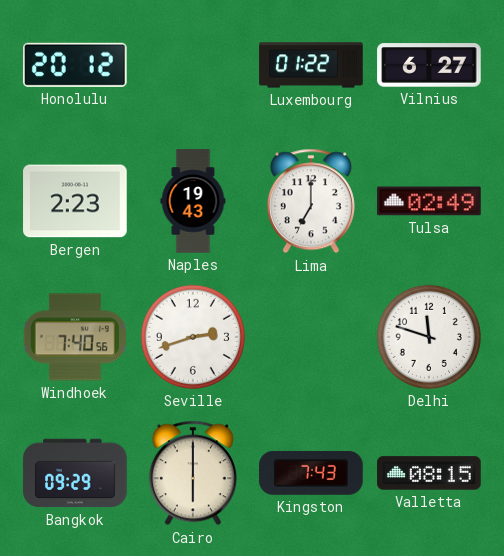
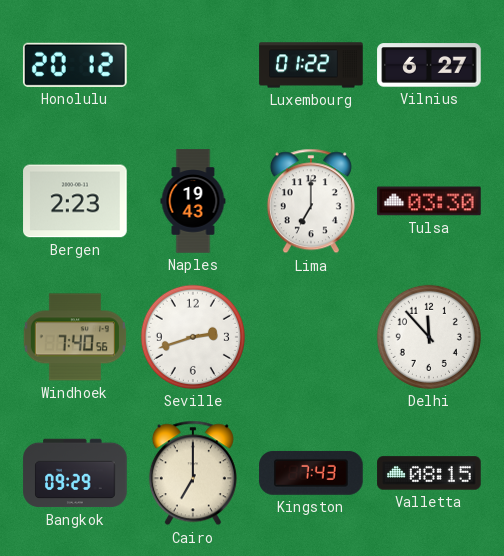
Tulsa: 02:49 -> 03:30
Delhi: 11:48 -> 11:53
Cairo: 6:00 -> 7:00
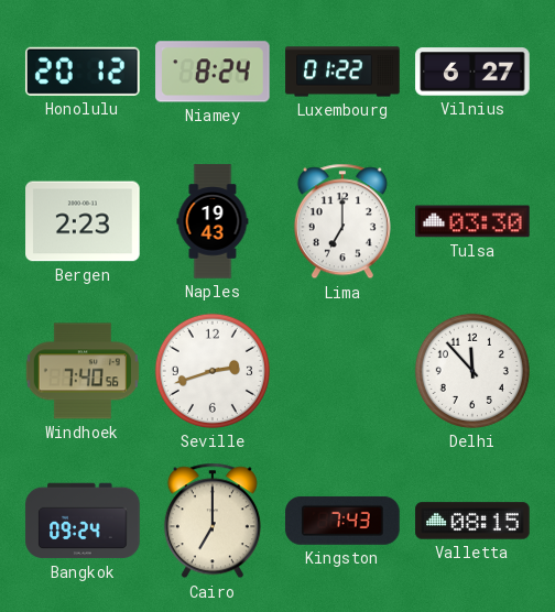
Niamey: none -> 8:24
Bangkok: 09:29 -> 09:24
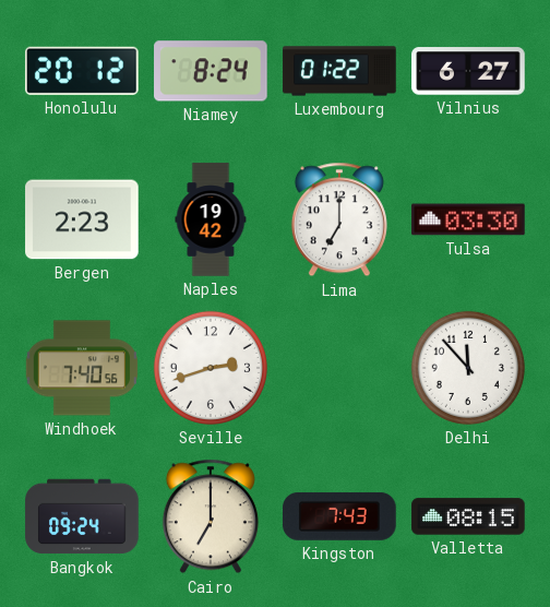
Naples: 19:43 -> 19:42
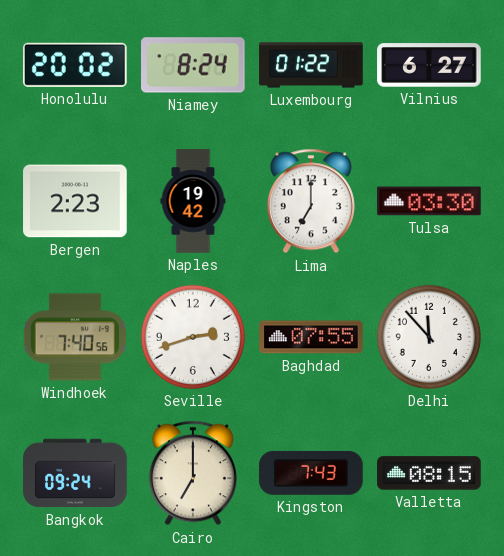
Honolulu: 20:12 -> 20:02
Baghdad: none -> 07:55
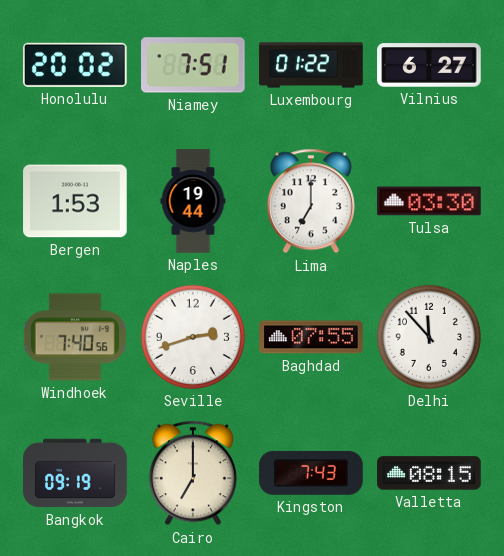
Niamey: 8:24 -> 7:51
Bergen: 2:23 -> 1:53
Naples: 19:42 -> 19:44
Bangkok: 09:24 -> 09:19
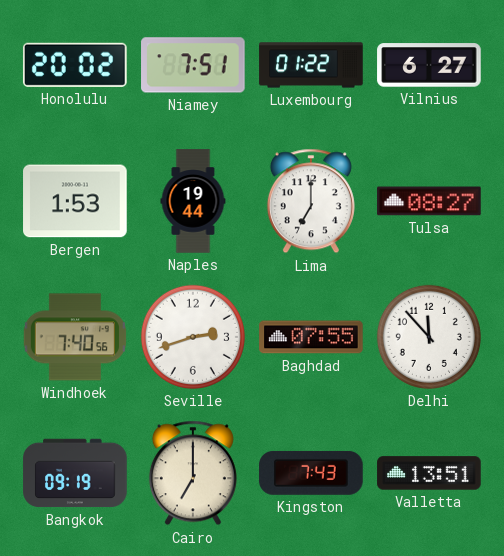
Tulsa: 03:30 -> 08:27
Valletta: 08:15 -> 13:51
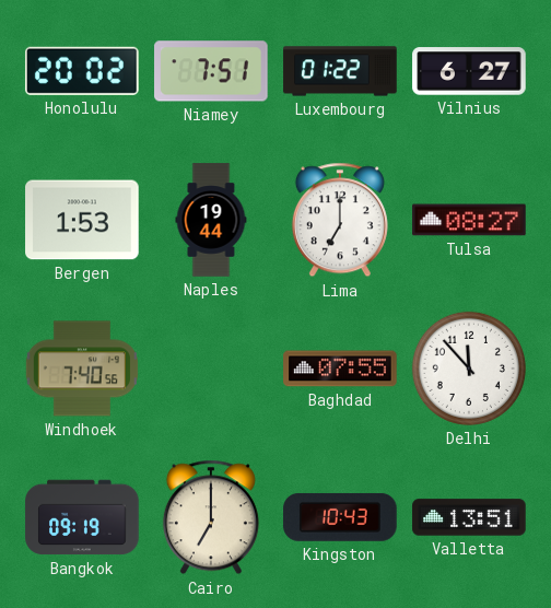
Seville: 2:42 -> none
Kingston: 7:43 -> 10:43
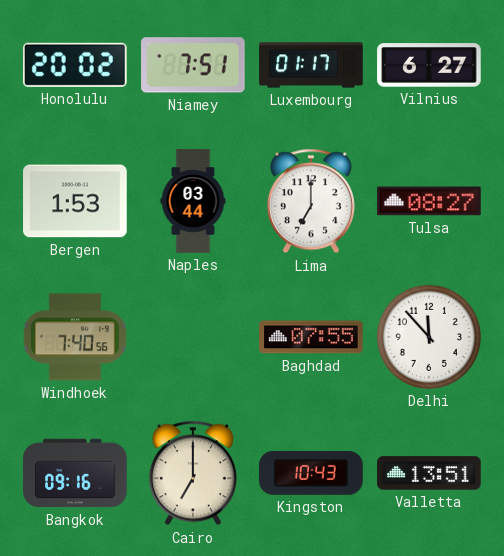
Luxembourg: 01:22 -> 01:17
Naples: 19:44 -> 03:44
Bangkok: 09:19 -> 09:16
